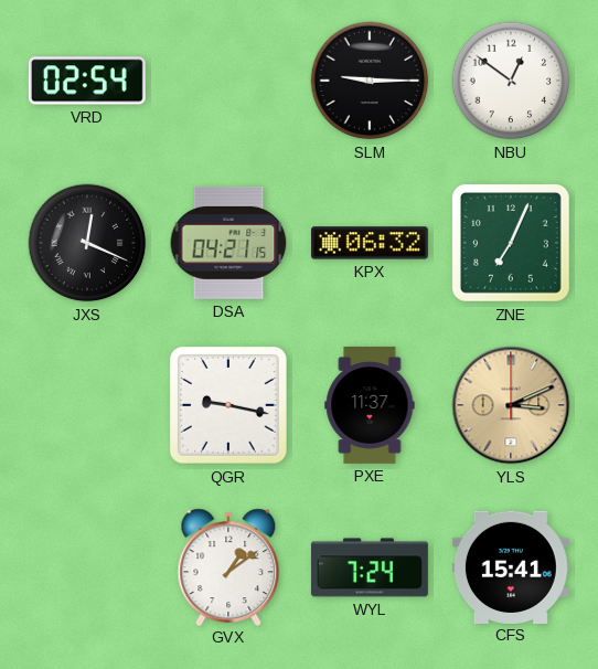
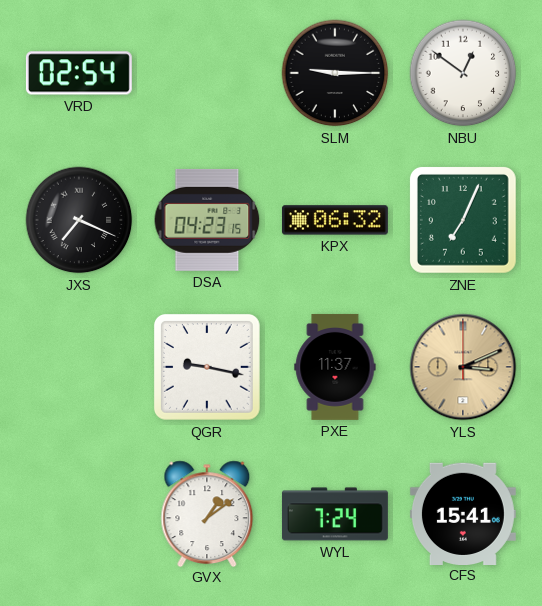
JXS: 12:19 -> 7:19
DSA: 04:21 -> 04:23
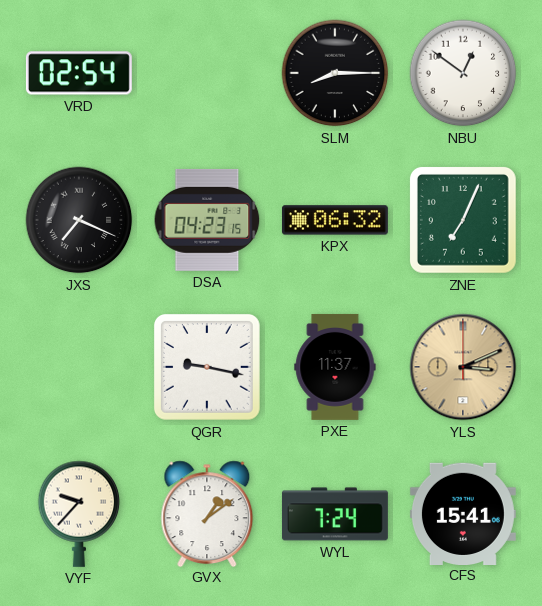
SLM: 9:15 -> 8:15
VYF: none -> 9:37
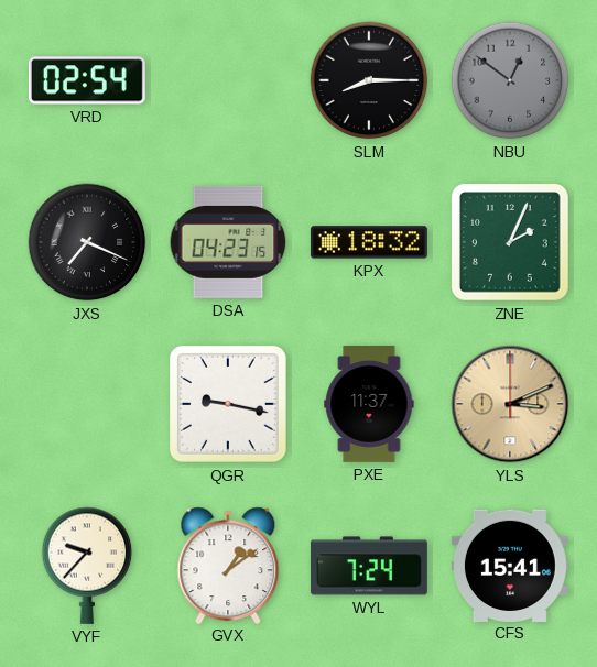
NBU dial: white -> grey
KPX: 06:32 -> 18:32
ZNE: 7:04 -> 2:04
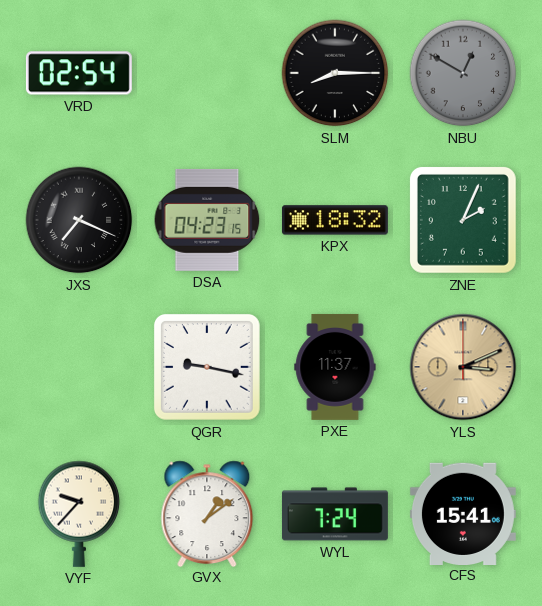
NBU: 12:51 -> 12:50
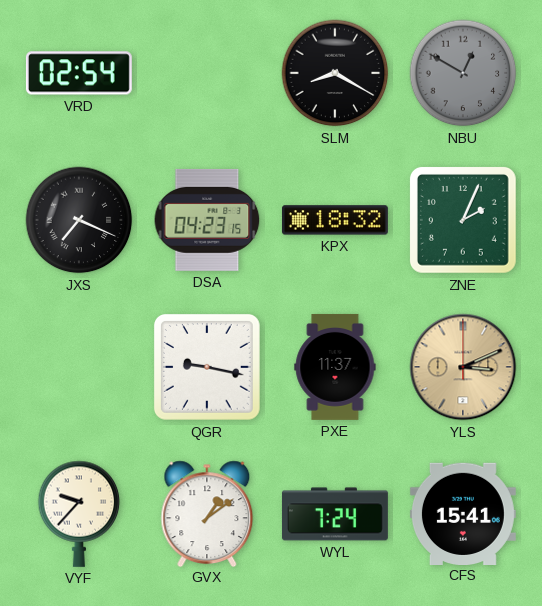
SLM: 8:15 -> 8:20
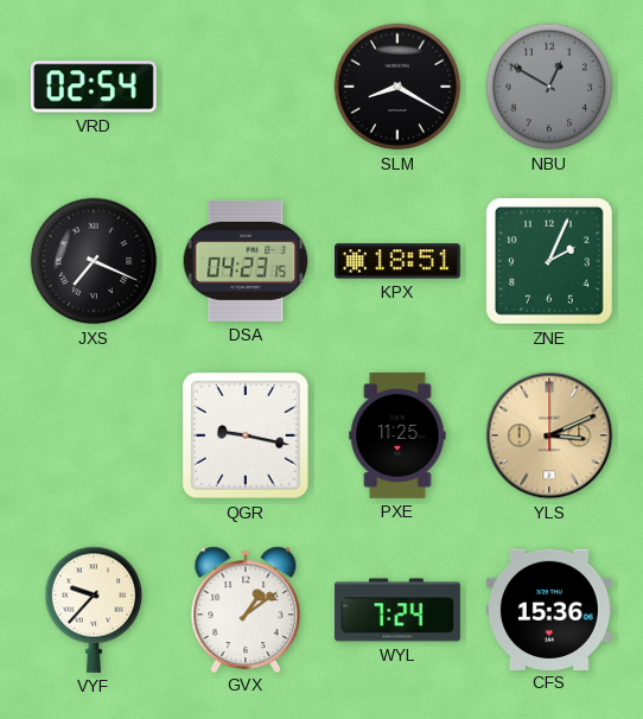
KPX: 18:32 -> 18:51
PXE: 11:37 -> 11:25
CFS: 15:41 -> 15:36
